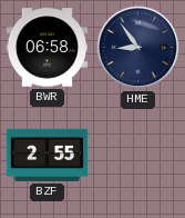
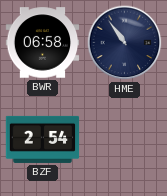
HME: 8:54 -> 10:54
BZF: 2:55 -> 2:54
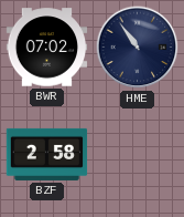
BWR: 06:58 -> 07:02
BZF: 2:54 -> 2:58
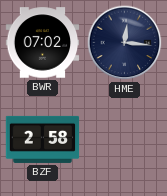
HME: 10:54 -> 12:16
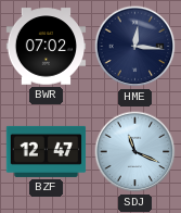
BZF: 2:58 -> 12:47
SDJ: none -> 11:19
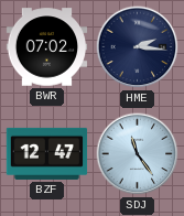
HME: 12:16 -> 2:16
SDJ: 11:19 -> 11:24
